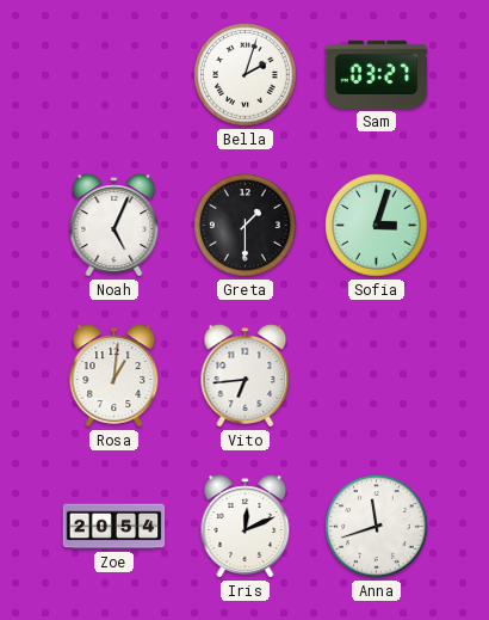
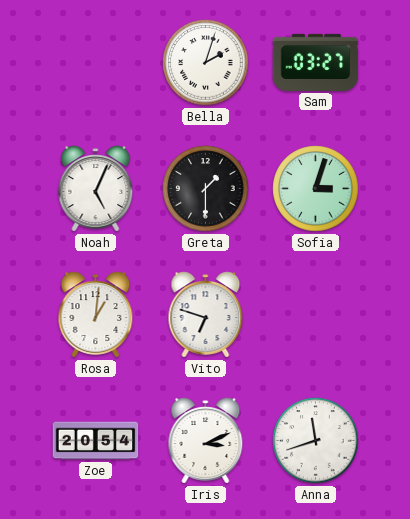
Vito: 6:44 -> 6:48
Iris: 12:11 -> 3:11
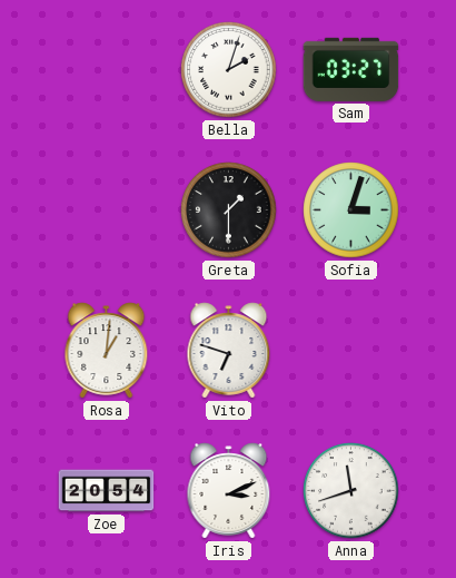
Noah: 5:04 -> none
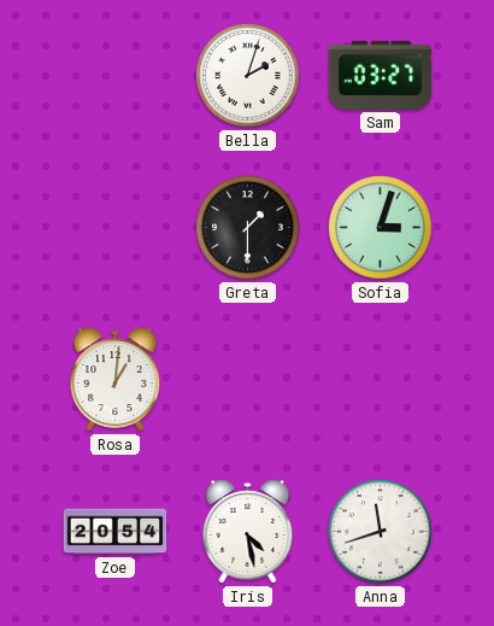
Vito: 6:48 -> none
Iris: 3:11 -> 4:28
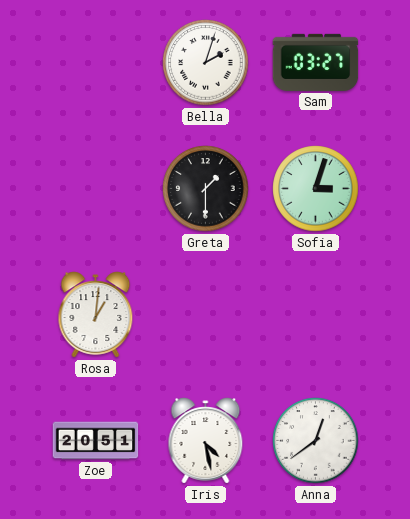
Zoe: 20:54 -> 20:51
Anna: 11:42 -> 12:39
